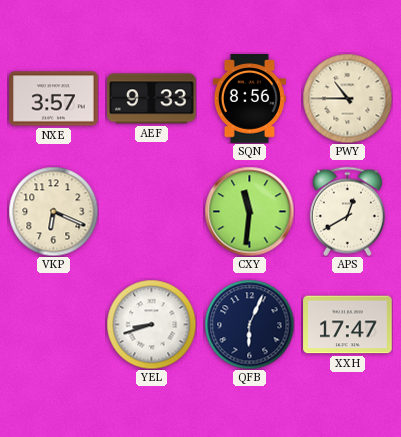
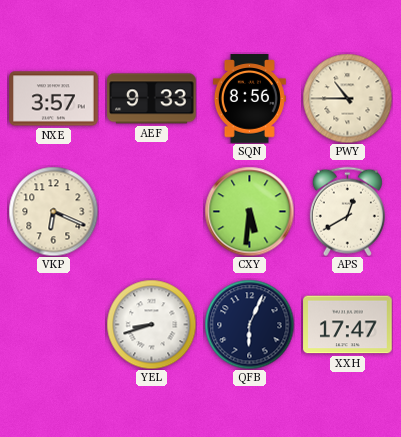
CXY: 11:31 -> 5:31
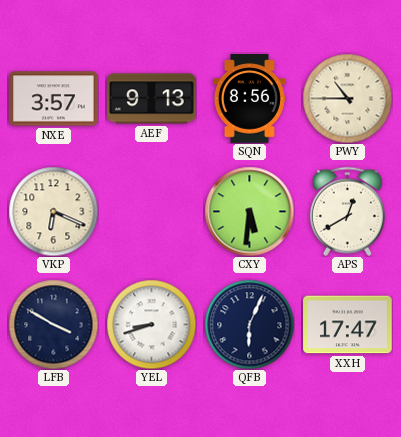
AEF: 9:33 -> 9:13
LFB: none -> 3:50
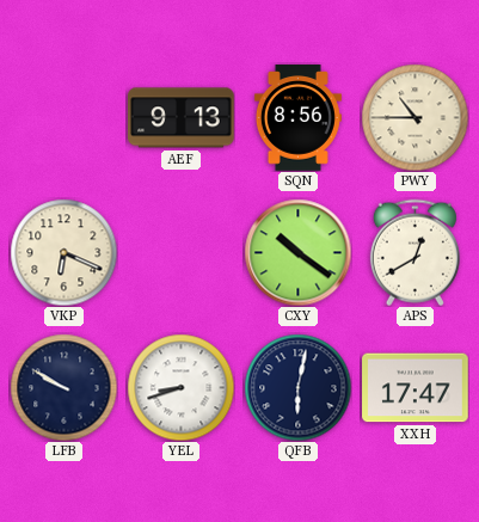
NXE: 3:57 -> none
CXY: 5:31 -> 10:21
LFB: 3:50 -> 9:50
QFB: 6:04 -> 6:02
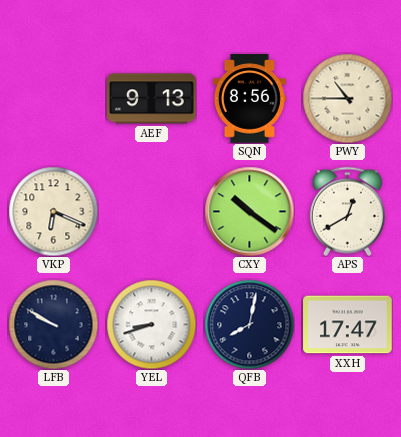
QFB: 6:02 -> 8:02
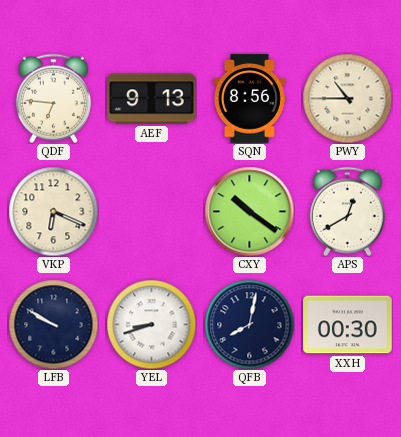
QDF: none -> 6:46
XXH: 17:47 -> 00:30
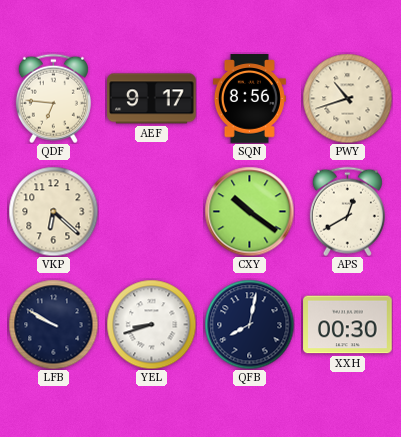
AEF: 9:13 -> 9:17
PWY: 10:45 -> 10:42
VKP: 6:19 -> 6:22
